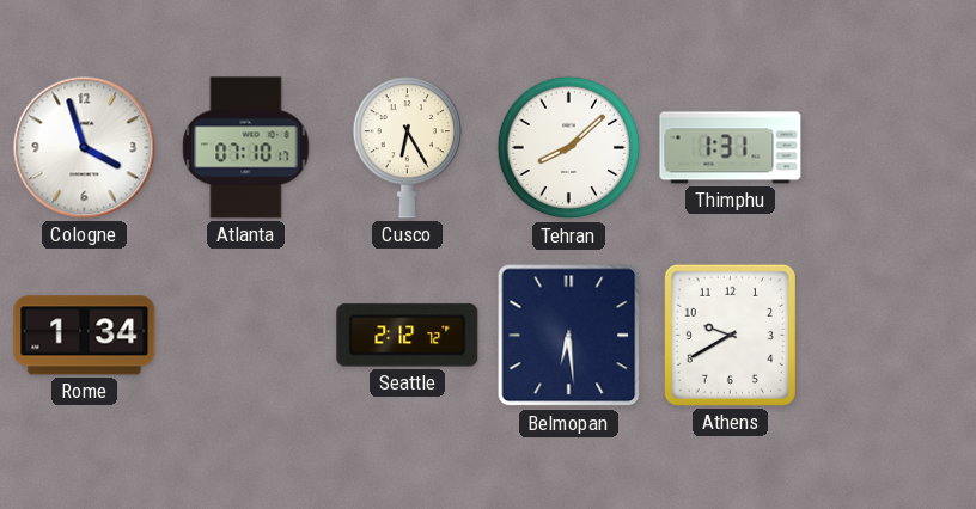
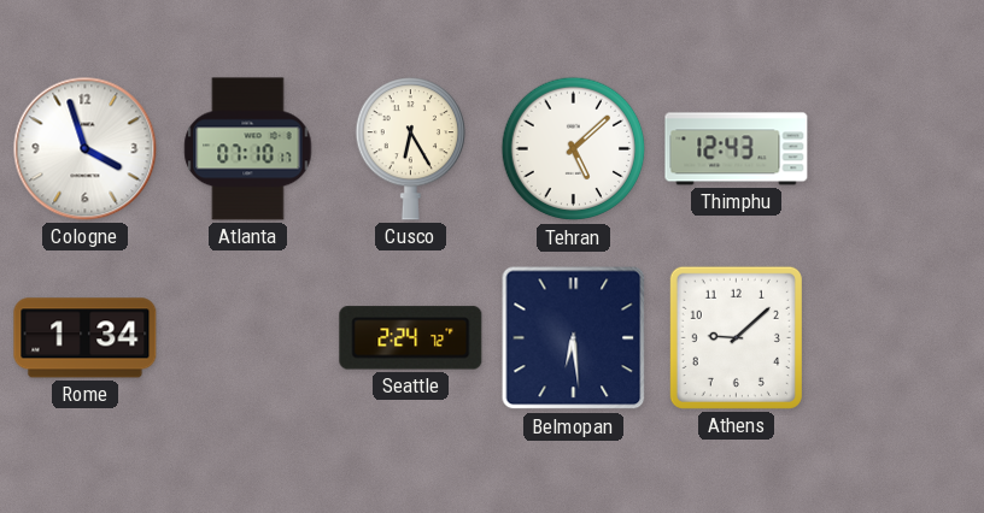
Tehran: 8:08 -> 5:08
Thimphu: 1:31 -> 12:43
Seattle: 2:12 -> 2:24
Athens: 9:40 -> 9:08
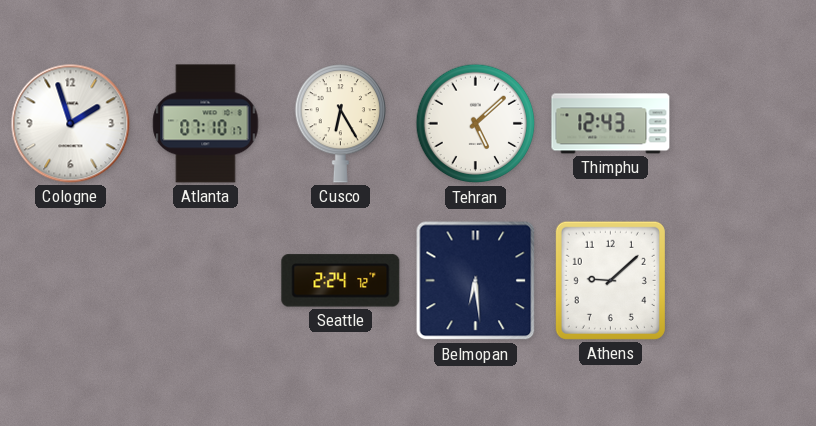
Cologne: 3:57 -> 1:57
Rome: 1:34 -> none
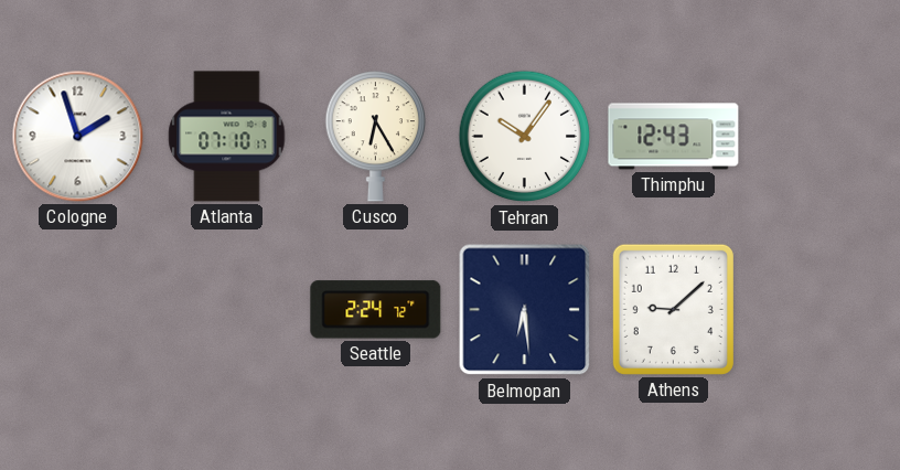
Tehran: 5:08 -> 10:06
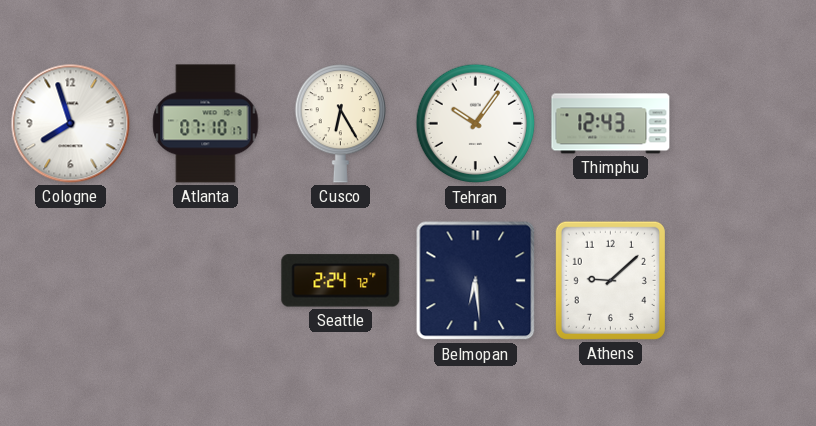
Cologne: 1:57 -> 7:57
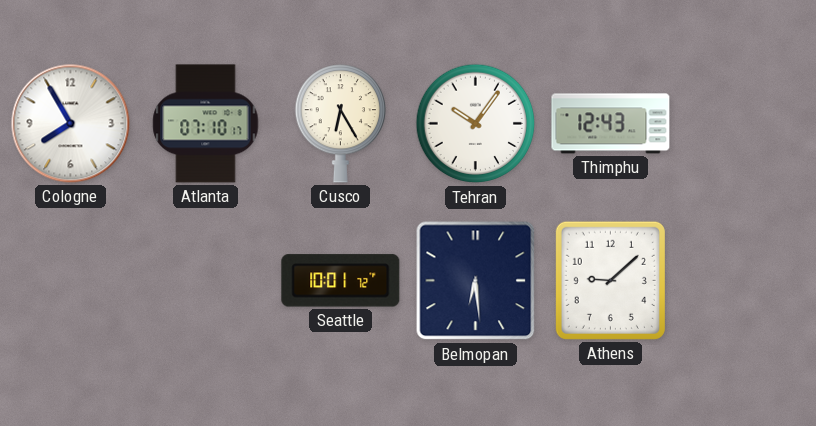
Cologne: 7:57 -> 7:55
Seattle: 2:24 -> 10:01
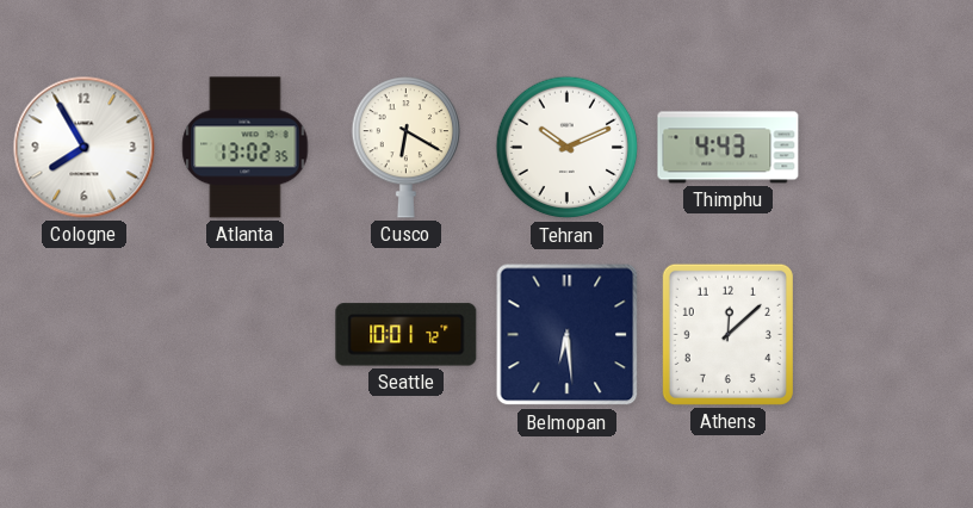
Atlanta: 07:10 -> 13:02
Cusco: 6:25 -> 6:20
Tehran: 10:06 -> 10:11
Thimphu: 12:43 -> 4:43
Athens: 9:08 -> 12:08
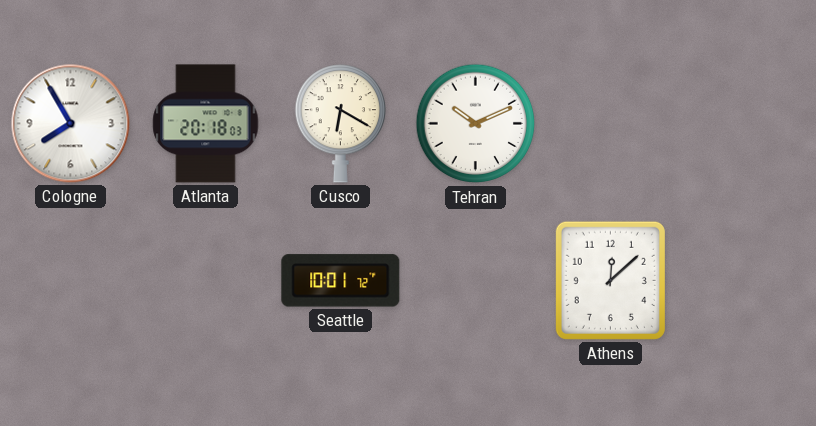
Atlanta: 13:02 -> 20:18
Thimphu: 4:43 -> none
Belmopan: 6:29 -> none
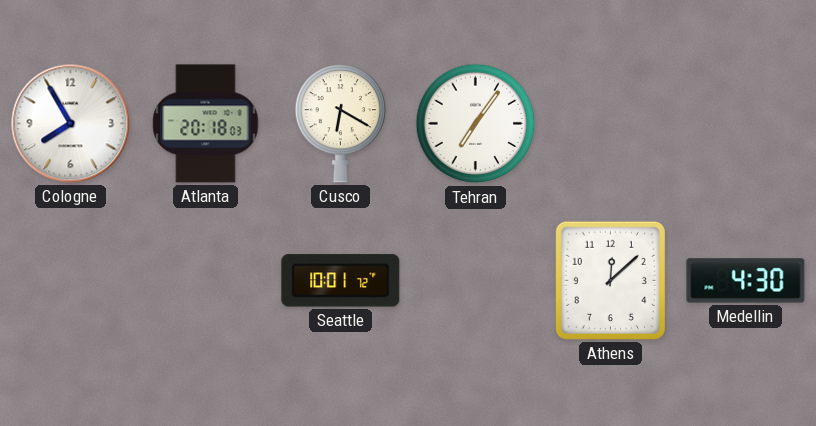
Tehran: 10:11 -> 7:06
Medellin: none -> 4:30
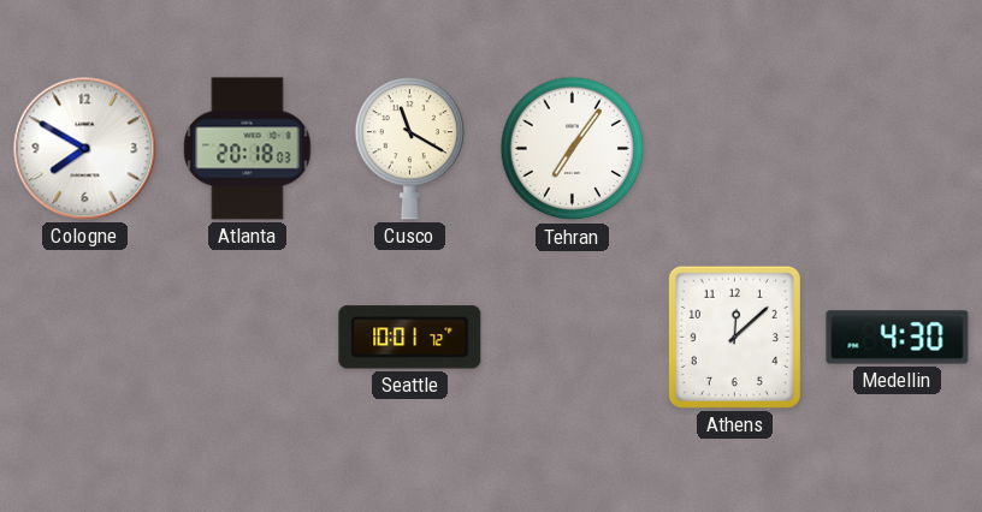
Cologne: 7:55 -> 7:50
Cusco: 6:20 -> 11:20
